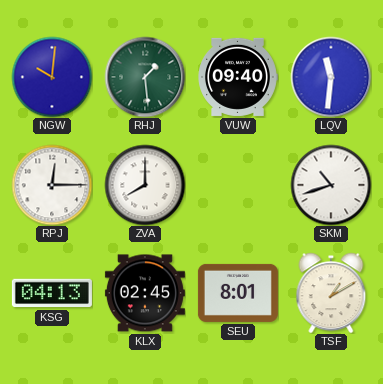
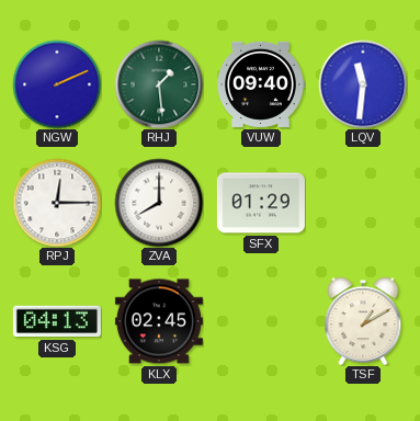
NGW: 10:01 -> 2:11
SFX: none -> 01:29
SKM: 10:42 -> none
SEU: 8:01 -> none
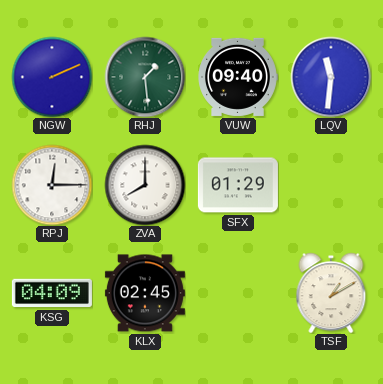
KSG: 04:13 -> 04:09
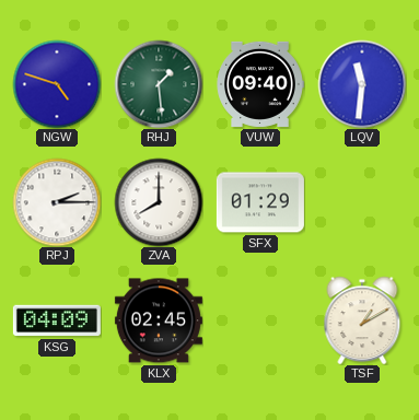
NGW: 2:11 -> 4:48
RPJ: 12:15 -> 2:15
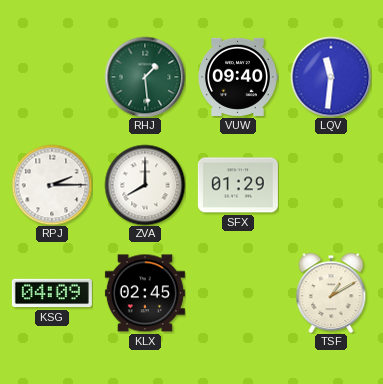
NGW: 4:48 -> none
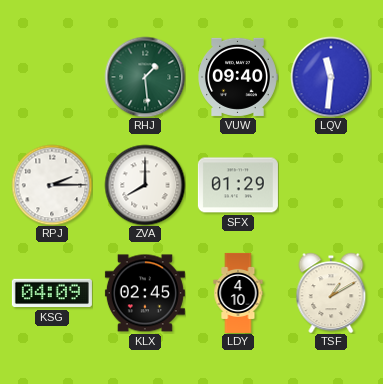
LDY: none -> 4:10
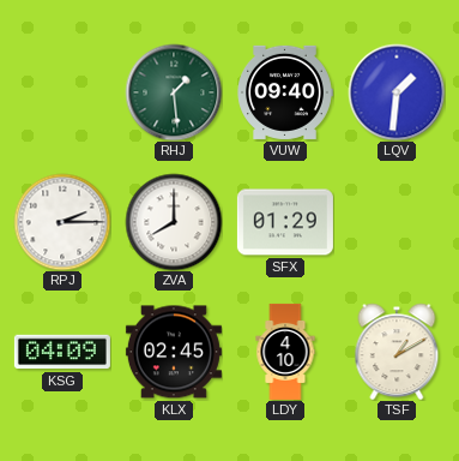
LQV: 11:31 -> 1:31
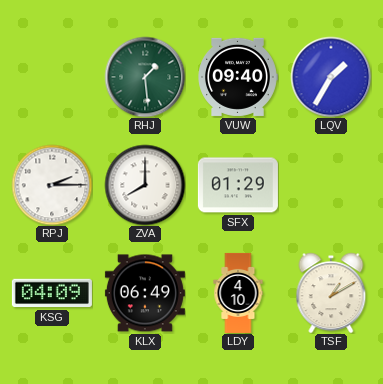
LQV: 1:31 -> 1:35
KLX: 02:45 -> 06:49
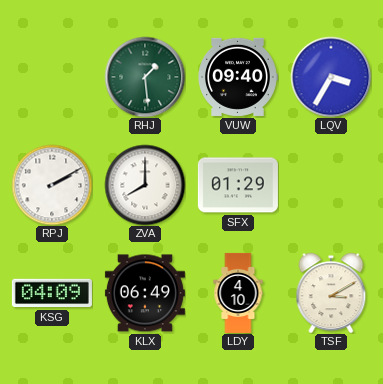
LQV: 1:35 -> 3:35
RPJ: 2:15 -> 2:10
TSF: 1:10 -> 3:10
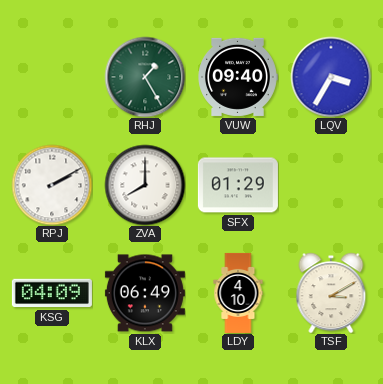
RHJ: 1:29 -> 1:25
